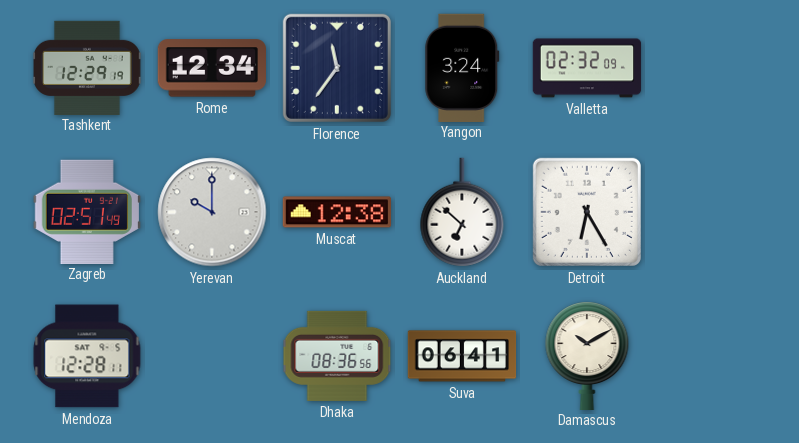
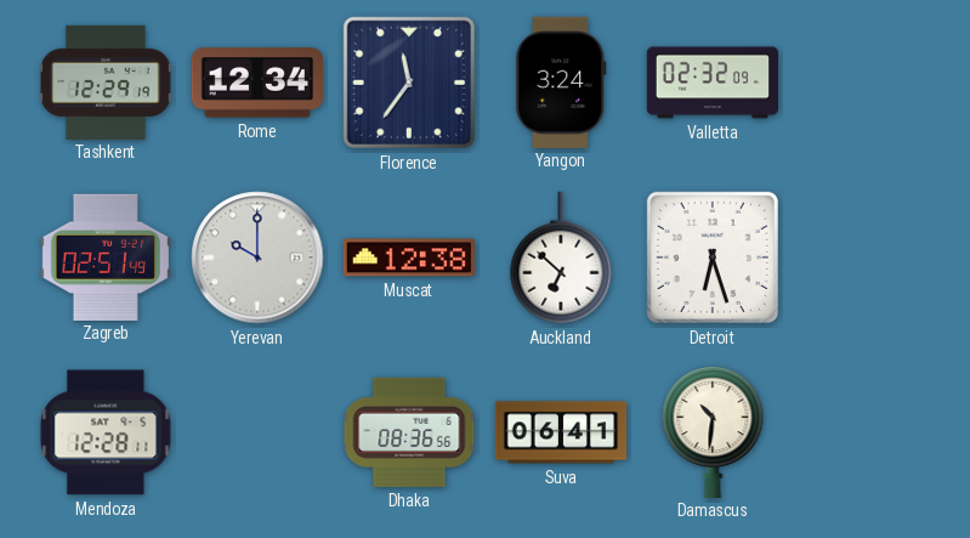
Detroit: 6:25 -> 6:27
Damascus: 10:10 -> 10:31
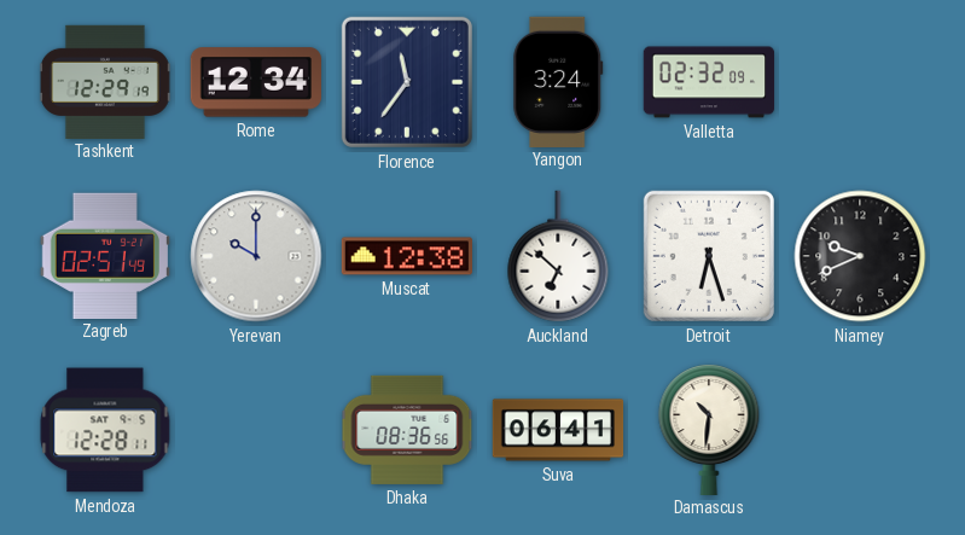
Niamey: none -> 9:41
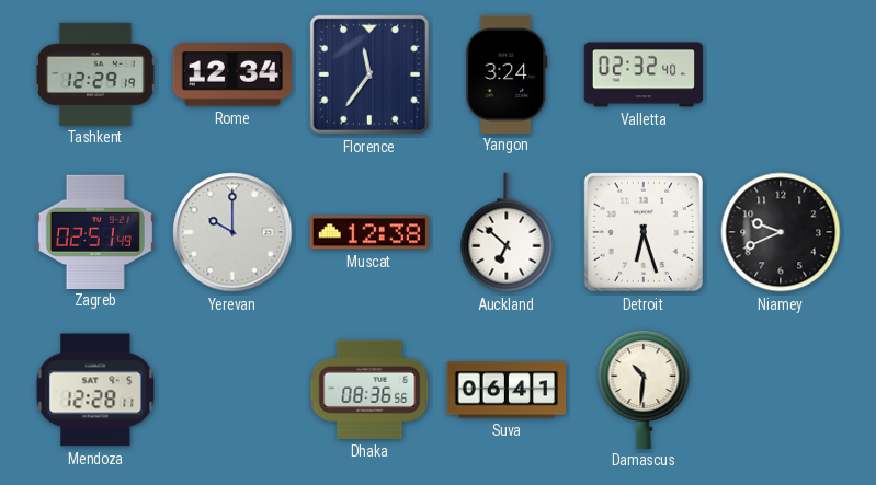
Valletta: 02:32:09 -> 02:32:40
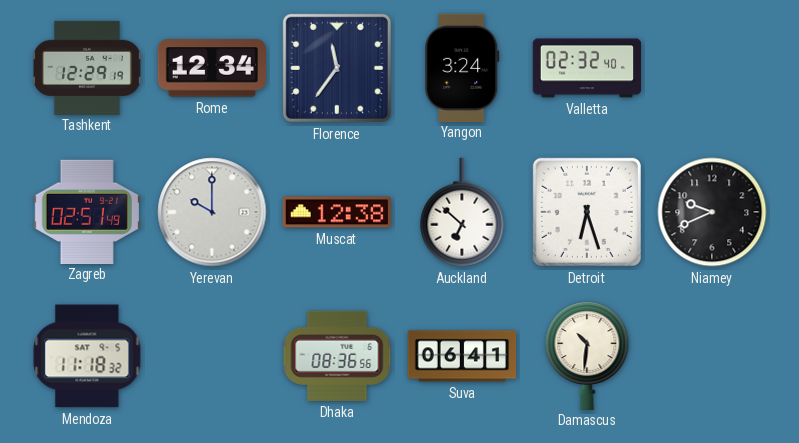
Mendoza: 12:28 -> 11:18
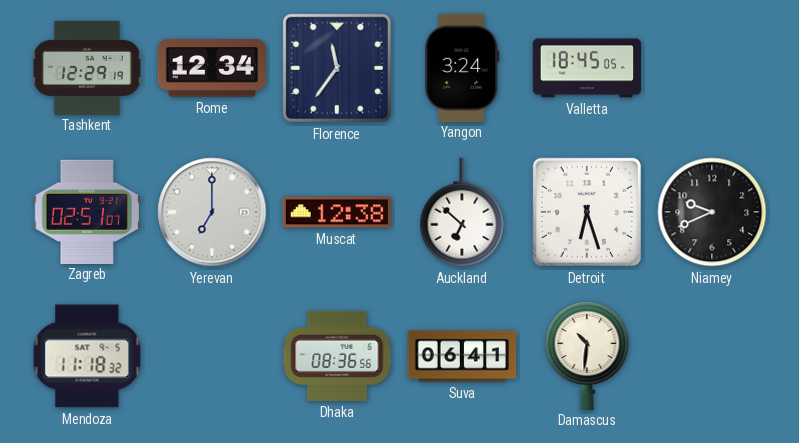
Valletta: 02:32 -> 18:45
Zagreb: 02:51:49 -> 02:51:07
Yerevan: 10:00 -> 7:00
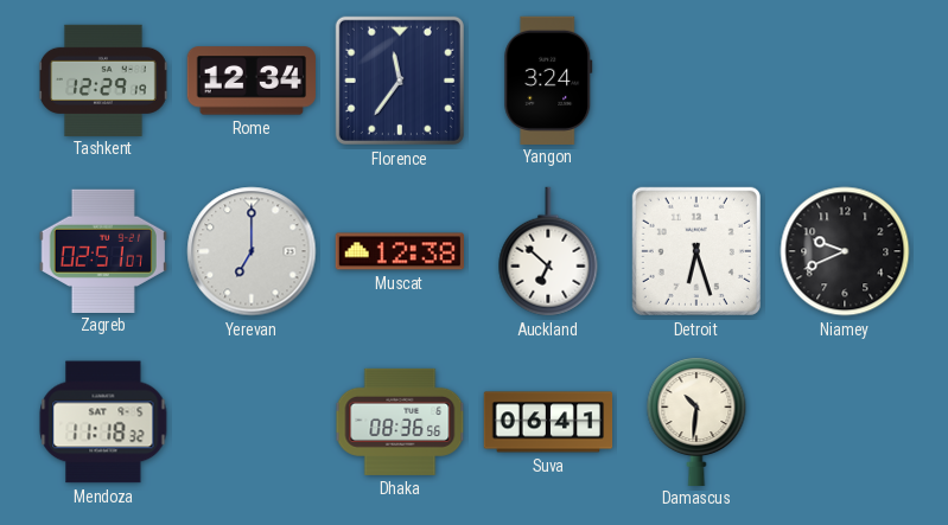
Valletta: 18:45 -> none
